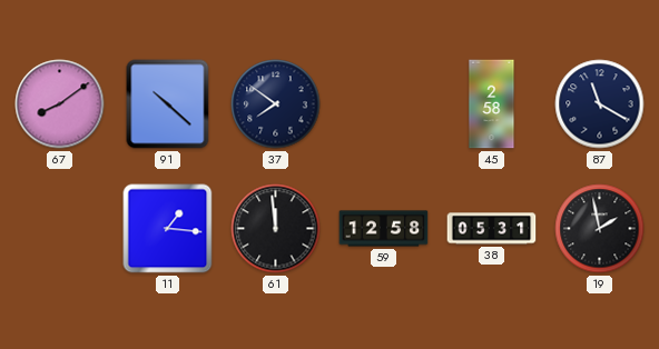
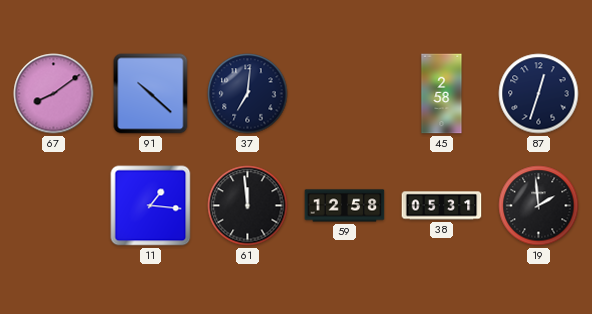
37: 7:51 -> 7:01
87: 11:20 -> 12:33
19: 1:58 -> 1:59
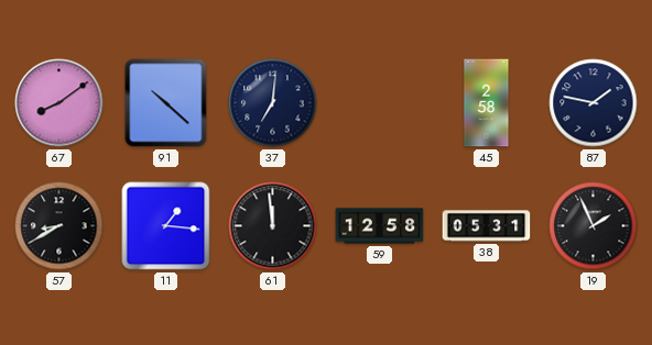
87: 12:33 -> 1:47
57: none -> 8:40
19: 1:59 -> 1:56
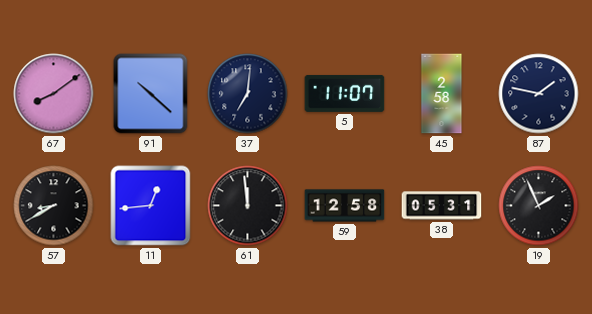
5: none -> 11:07
11: 1:16 -> 12:44
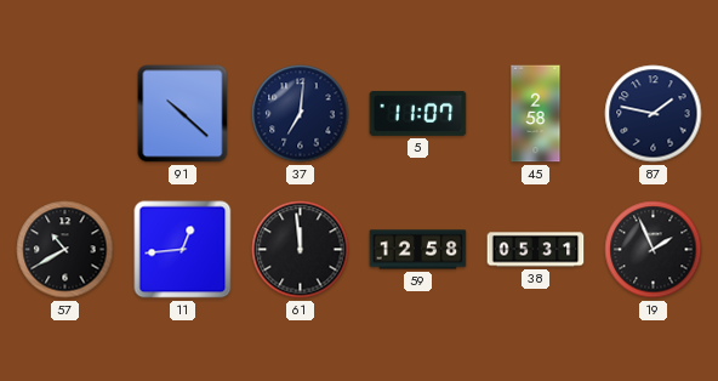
67: 8:09 -> none
57: 8:40 -> 10:40
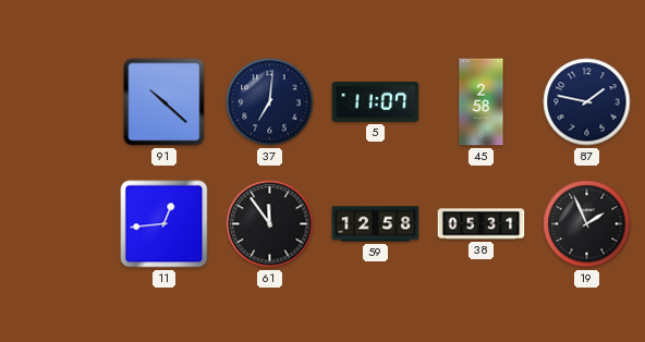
57: 10:40 -> none
61: 11:59 -> 11:54
